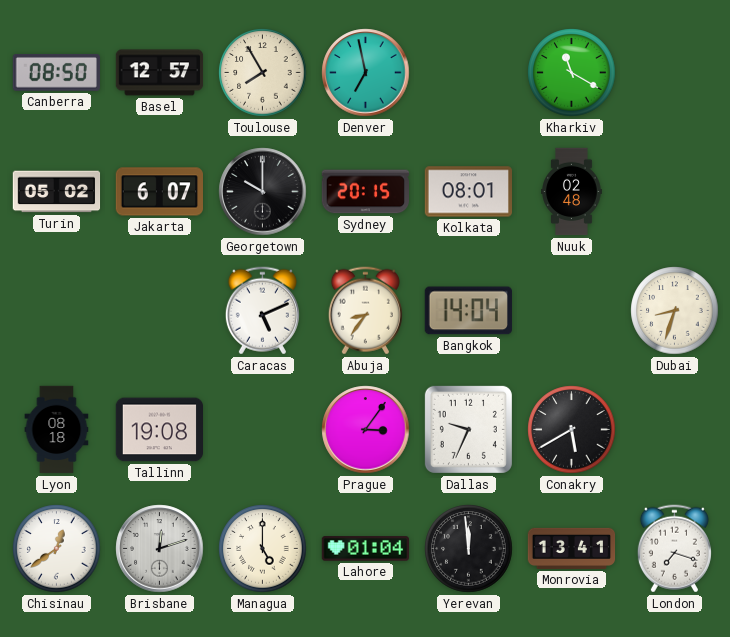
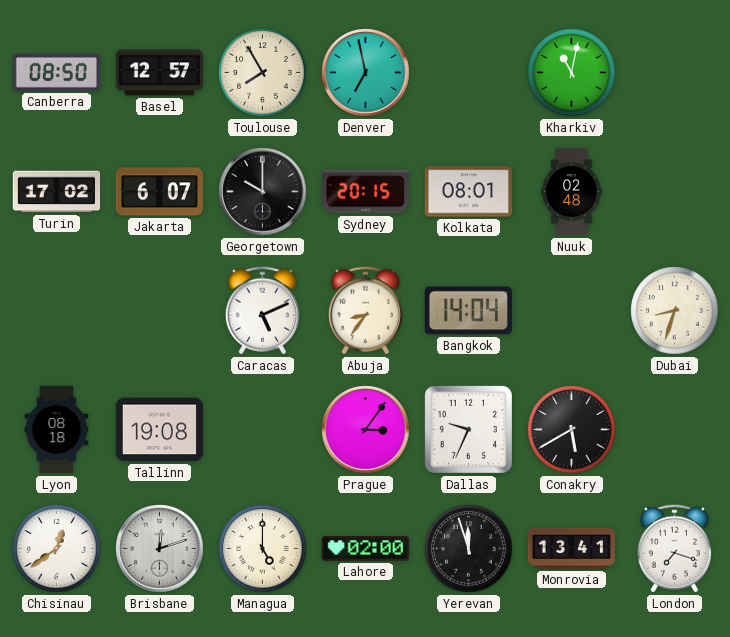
Kharkiv: 11:20 -> 11:02
Turin: 05:02 -> 17:02
Lahore: 01:04 -> 02:00
Yerevan: 11:59 -> 11:57
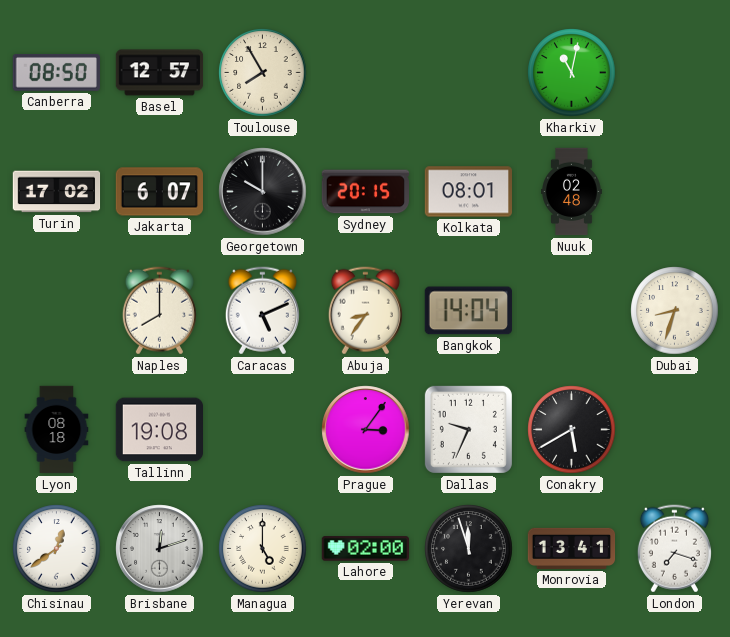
Denver: 6:58 -> none
Naples: none -> 8:00
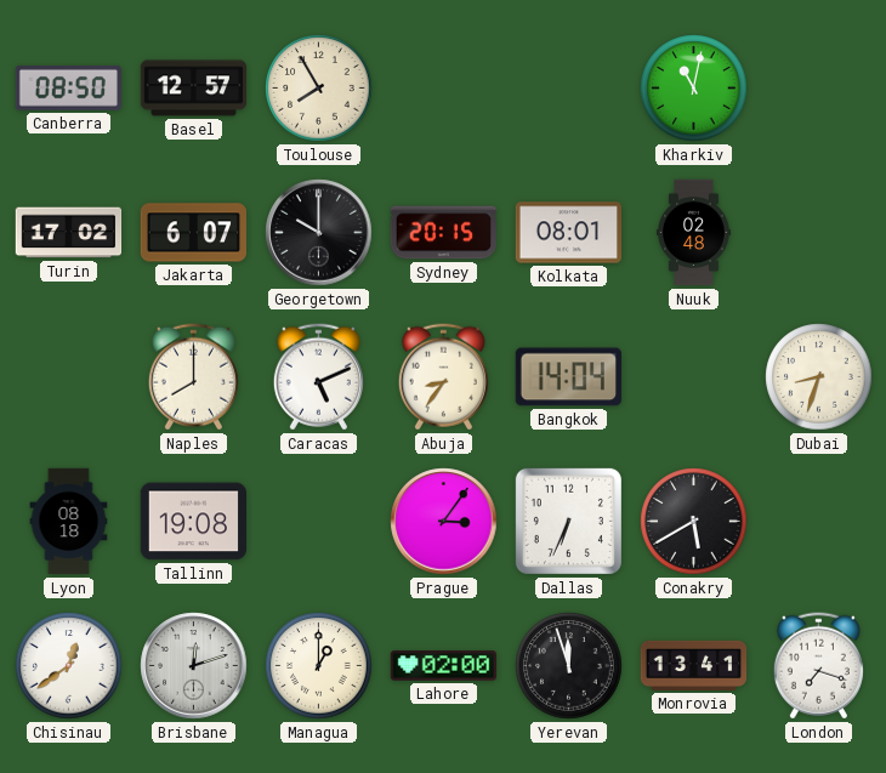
Dallas: 9:34 -> 6:34
Managua: 5:00 -> 1:00
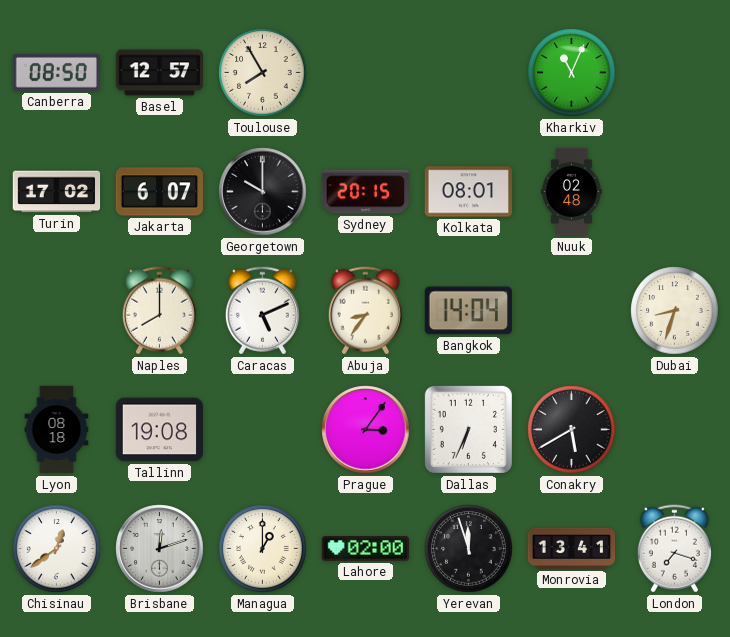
Kharkiv: 11:02 -> 11:04
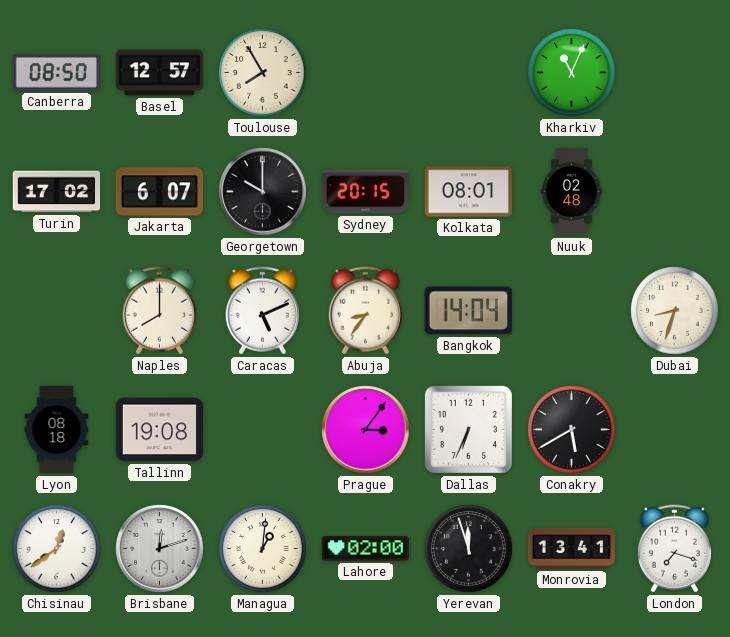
Managua: 1:00 -> 1:01
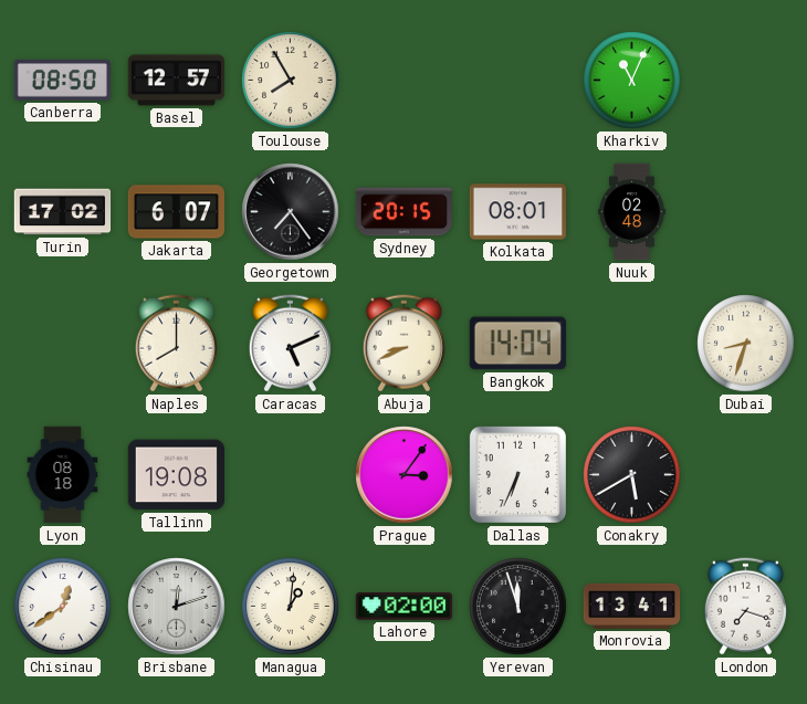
Georgetown: 10:00 -> 7:24
Abuja: 8:36 -> 8:41
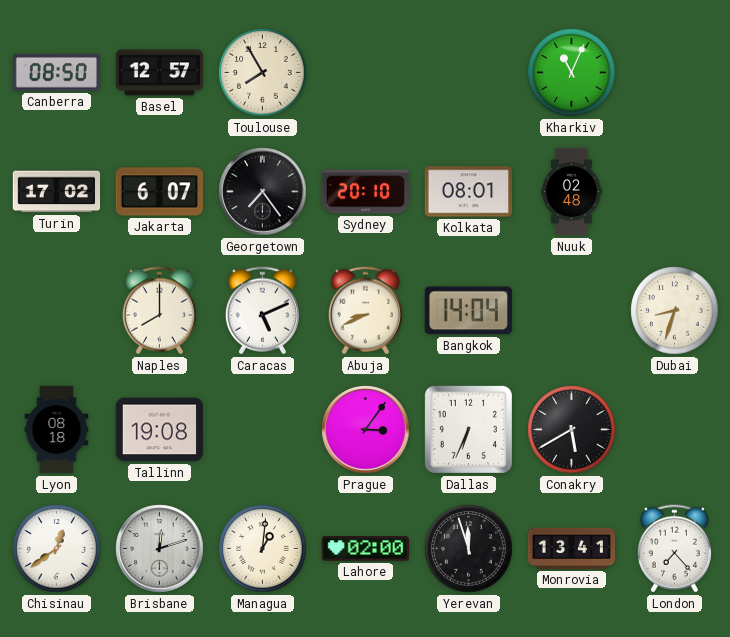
Sydney: 20:15 -> 20:10
London: 7:18 -> 7:23
